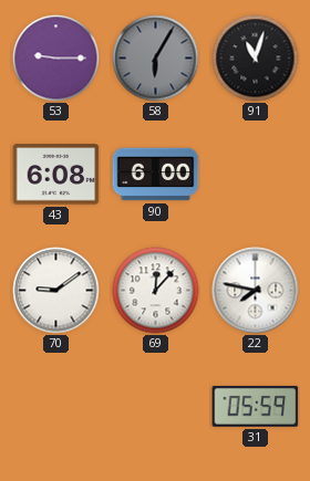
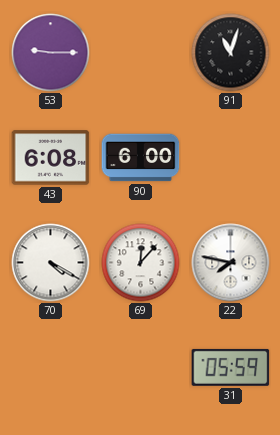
58: 6:05 -> none
70: 9:09 -> 4:20
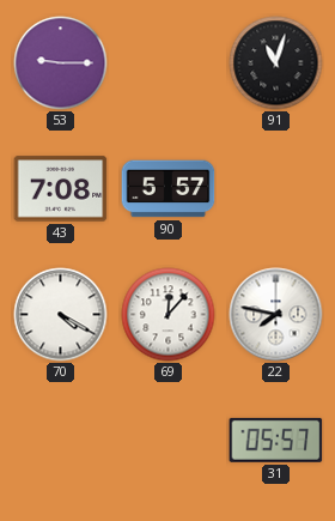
43: 6:08 -> 7:08
90: 6:00 -> 5:57
31: 05:59 -> 05:57
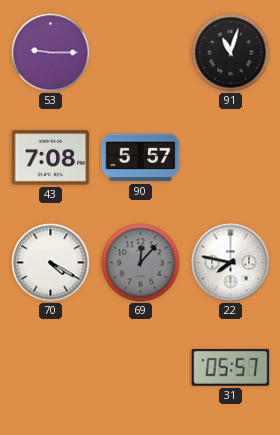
69 dial: white -> grey
